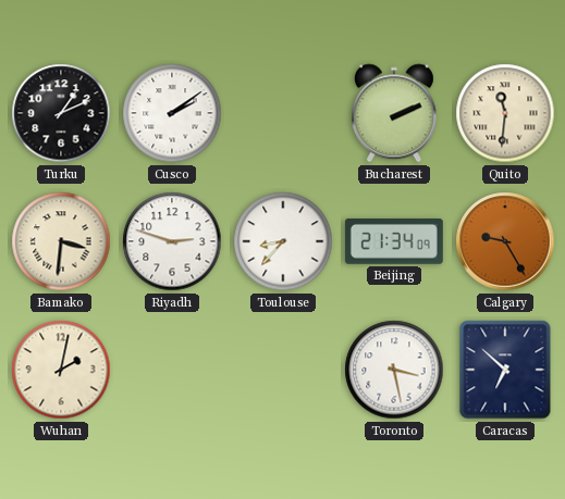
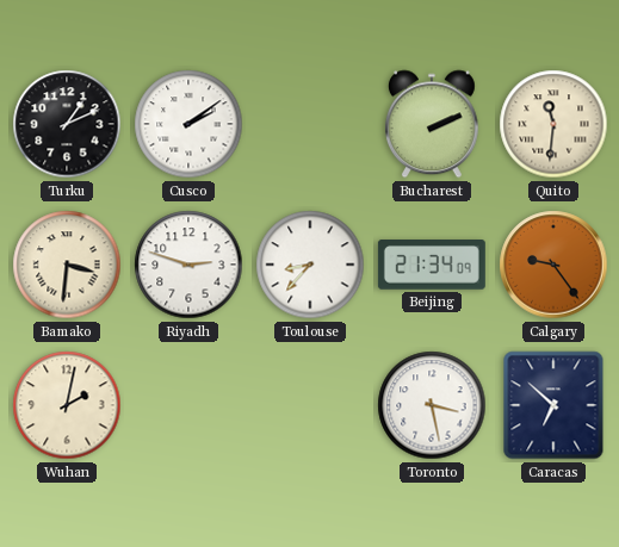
Calgary: 9:25 -> 9:24
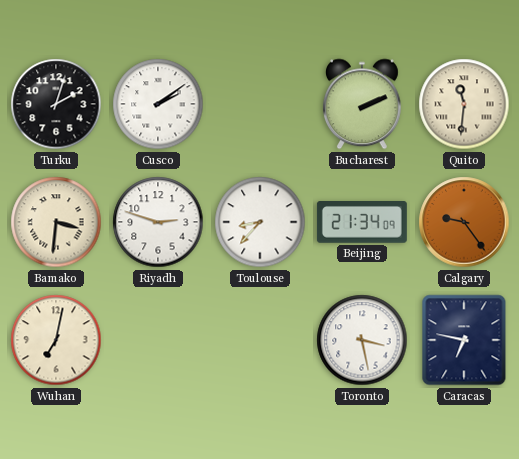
Turku: 1:11 -> 2:03
Wuhan: 2:02 -> 7:02
Caracas: 6:52 -> 6:47
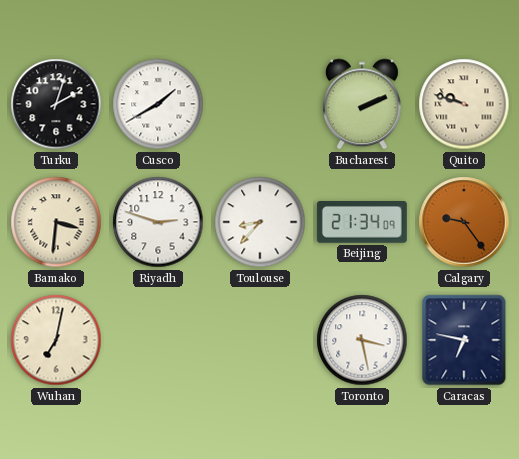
Cusco: 2:09 -> 1:40
Quito: 11:31 -> 9:48
